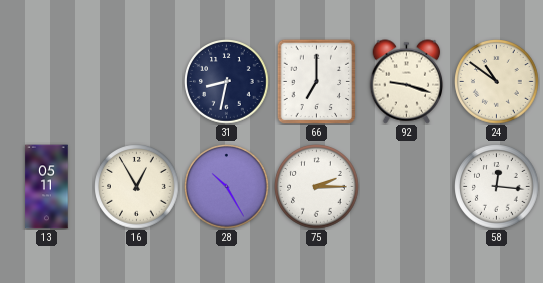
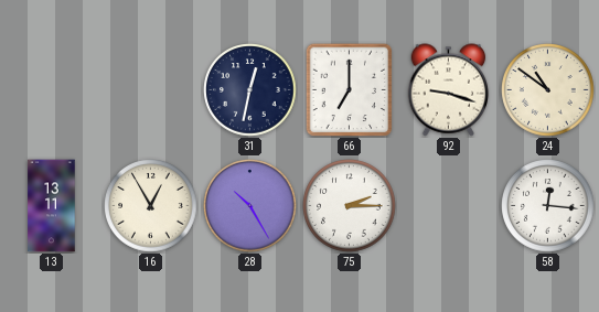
31: 8:32 -> 12:32
13: 05:11 -> 13:11
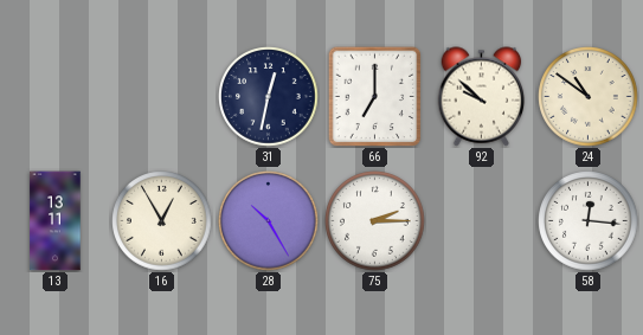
92: 9:18 -> 9:52
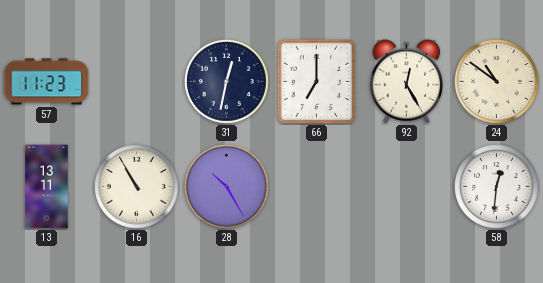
57: none -> 11:23
92: 9:52 -> 12:25
16: 12:55 -> 10:55
75: 2:15 -> none
58: 12:16 -> 12:31
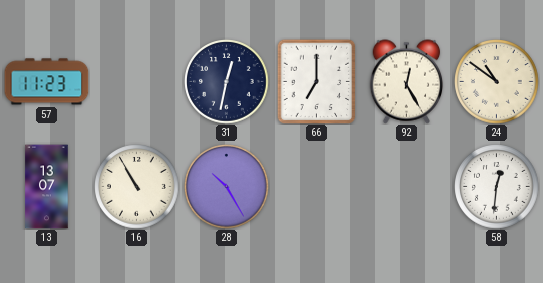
13: 13:11 -> 13:07
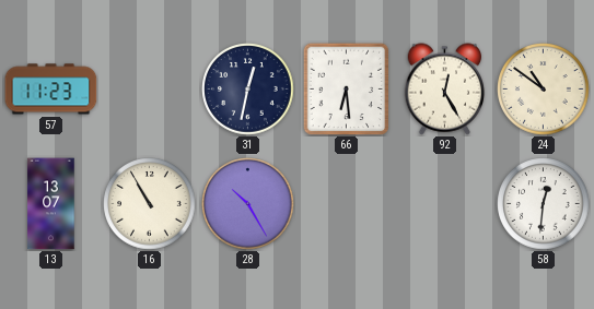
66: 7:00 -> 6:29
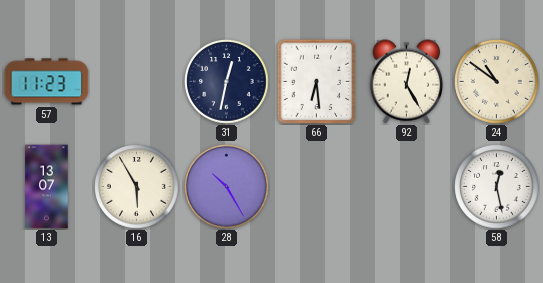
16: 10:55 -> 5:55
58: 12:31 -> 12:28
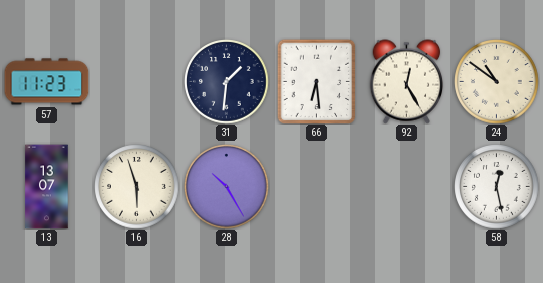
31: 12:32 -> 1:31
16: 5:55 -> 5:57
